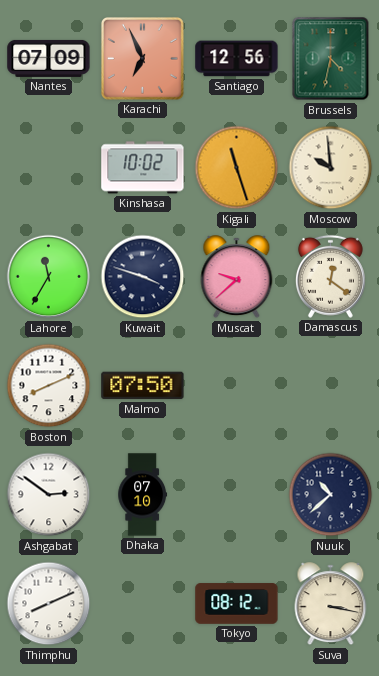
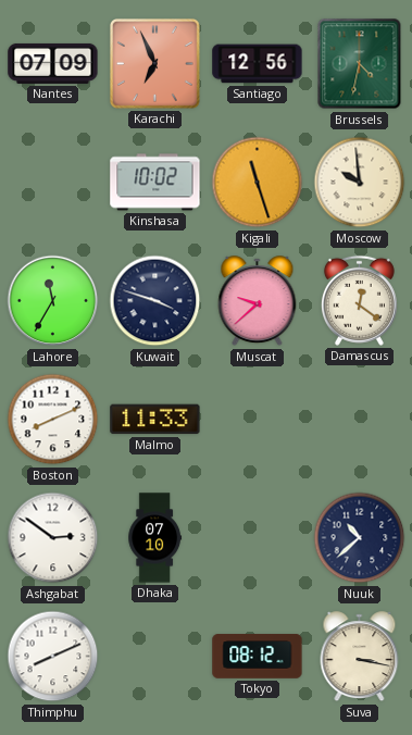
Malmo: 07:50 -> 11:33
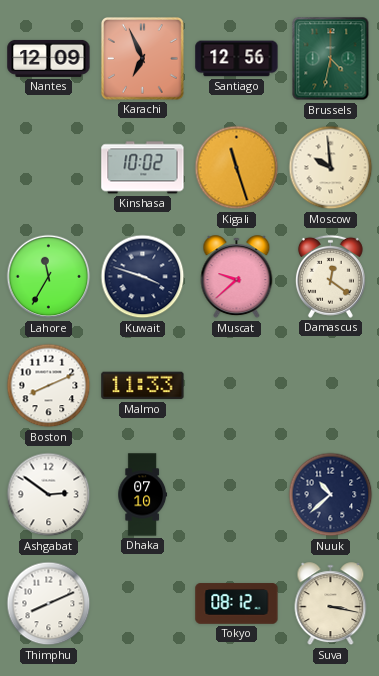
Nantes: 07:09 -> 12:09
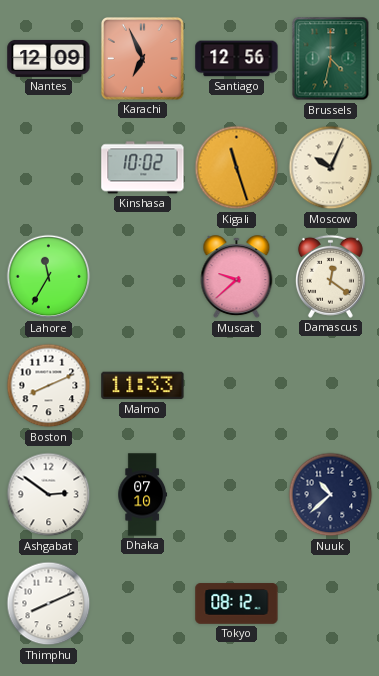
Moscow: 9:59 -> 10:04
Kuwait: 3:48 -> none
Suva: 3:17 -> none
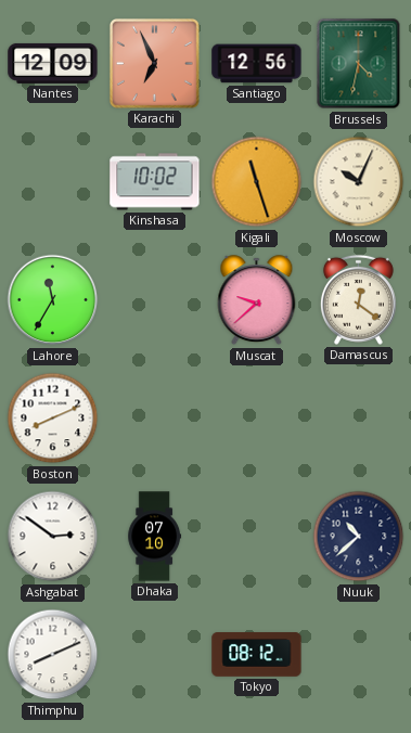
Malmo: 11:33 -> none
